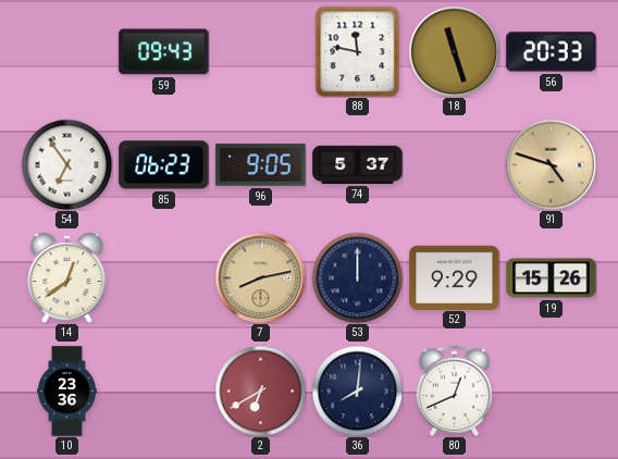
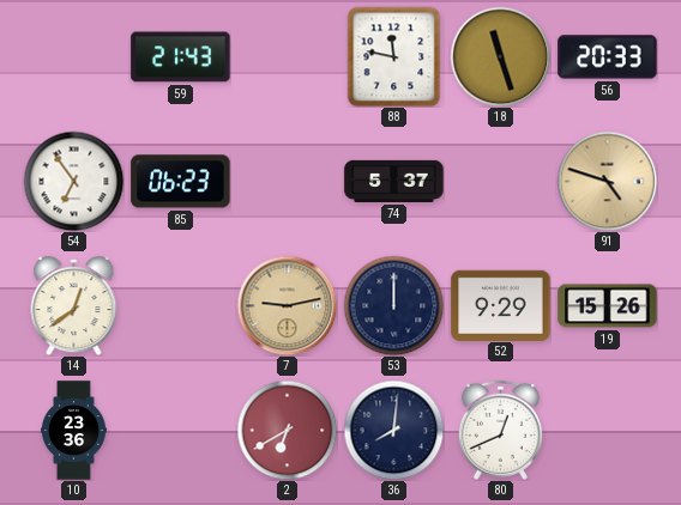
59: 09:43 -> 21:43
96: 9:05 -> none
7: 8:13 -> 9:13
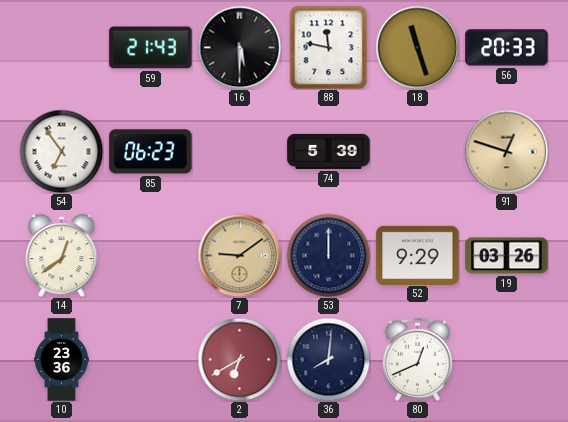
16: none -> 5:30
74: 5:37 -> 5:39
91: 4:48 -> 12:48
7: 9:13 -> 9:09
19: 15:26 -> 03:26
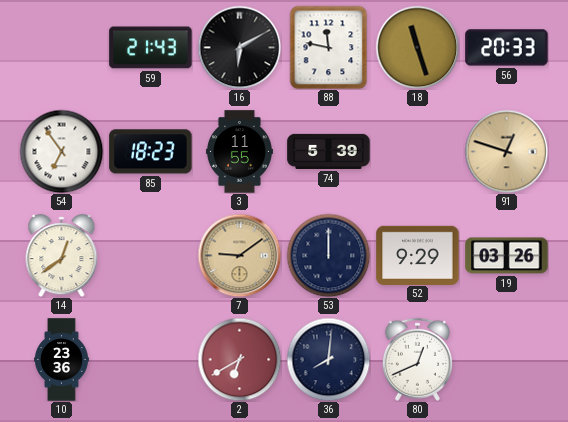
16: 5:30 -> 6:10
85: 06:23 -> 18:23
3: none -> 11:55
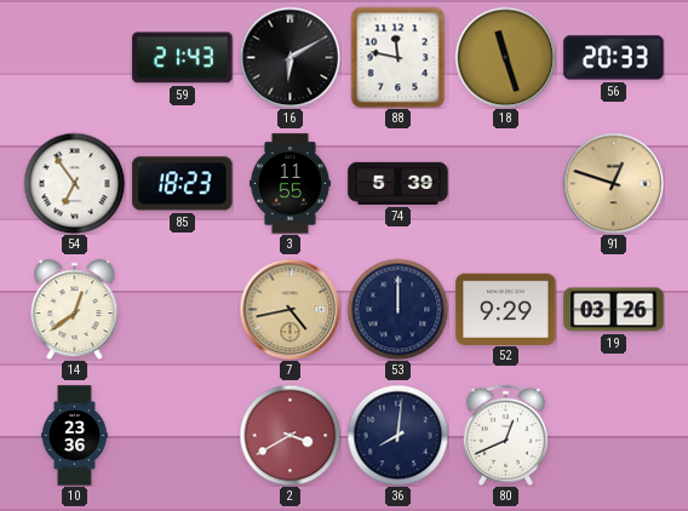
7: 9:09 -> 4:43
2: 6:40 -> 3:40
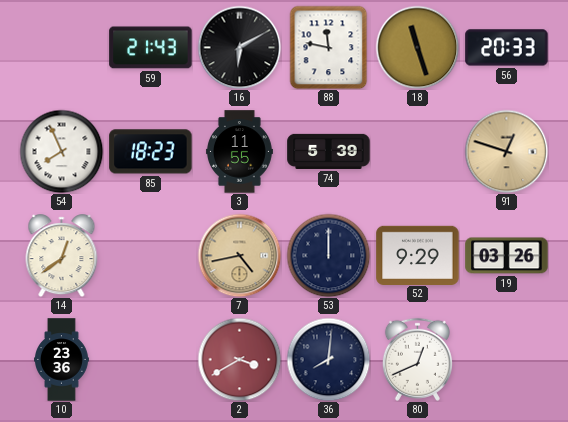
54: 6:54 -> 7:56
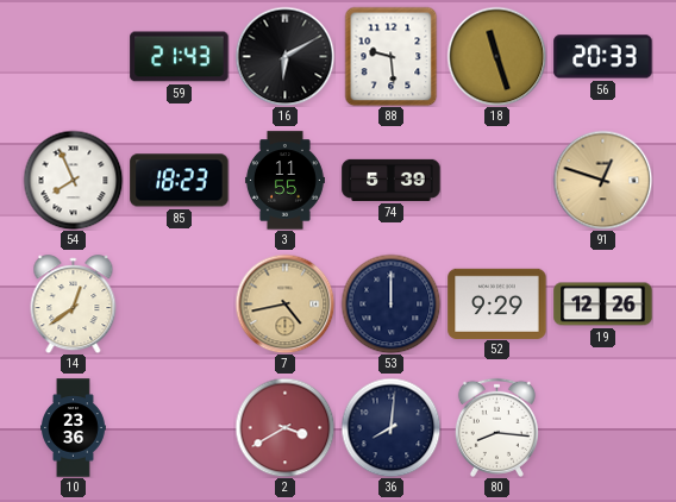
88: 11:47 -> 9:29
19: 03:26 -> 12:26
80: 12:41 -> 8:16
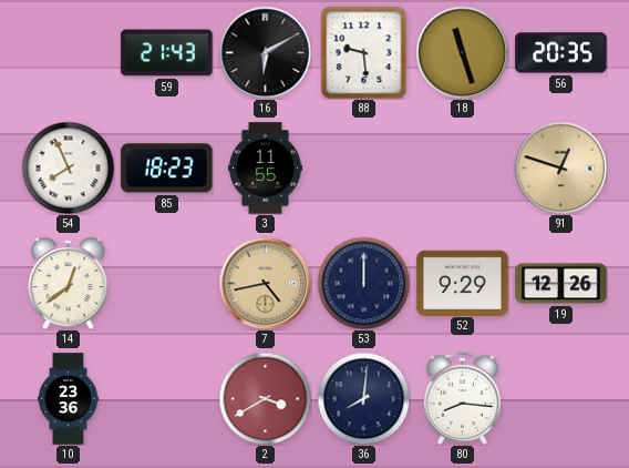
56: 20:33 -> 20:35
74: 5:39 -> none
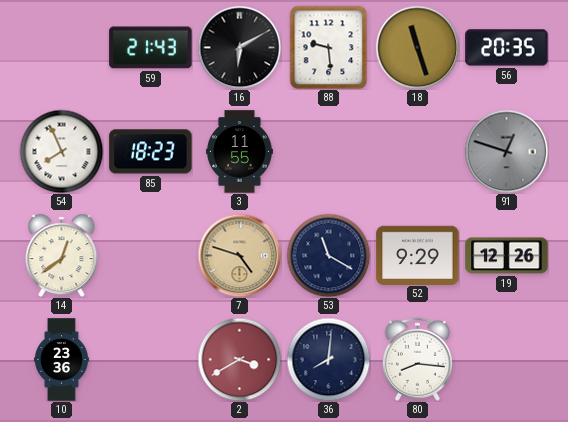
91 dial: champagne -> grey
7: 4:43 -> 4:48
53: 12:00 -> 11:20
